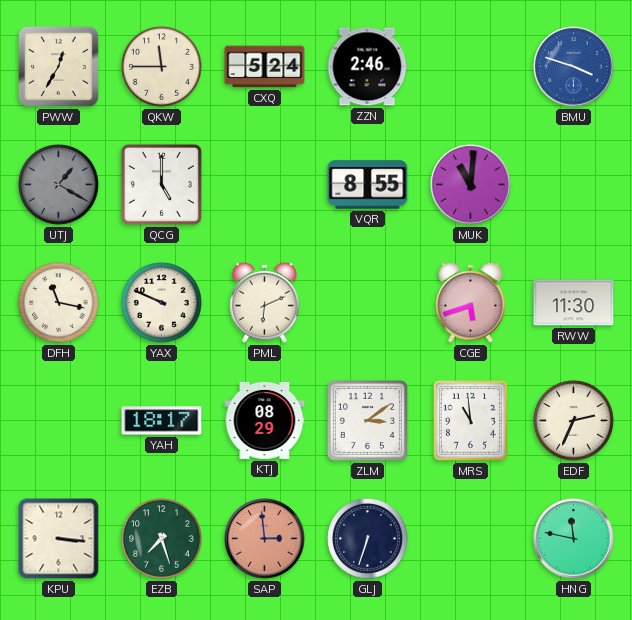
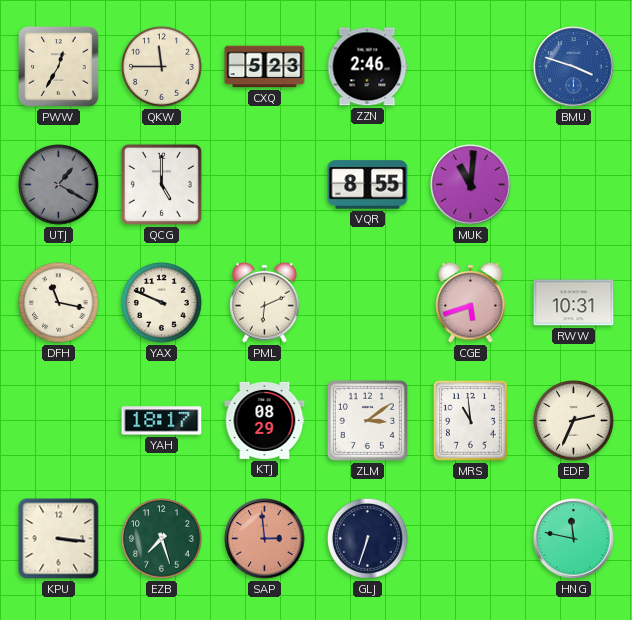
CXQ: 5:24 -> 5:23
RWW: 11:30 -> 10:31
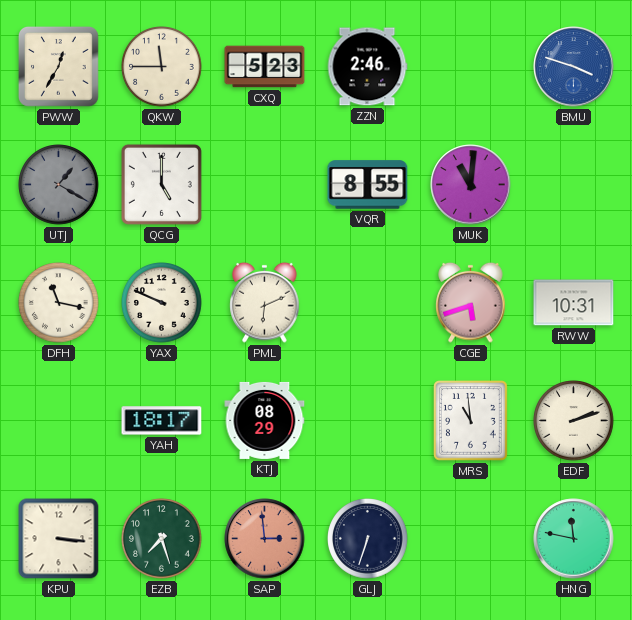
ZLM: 3:09 -> none
EDF: 2:34 -> 2:12
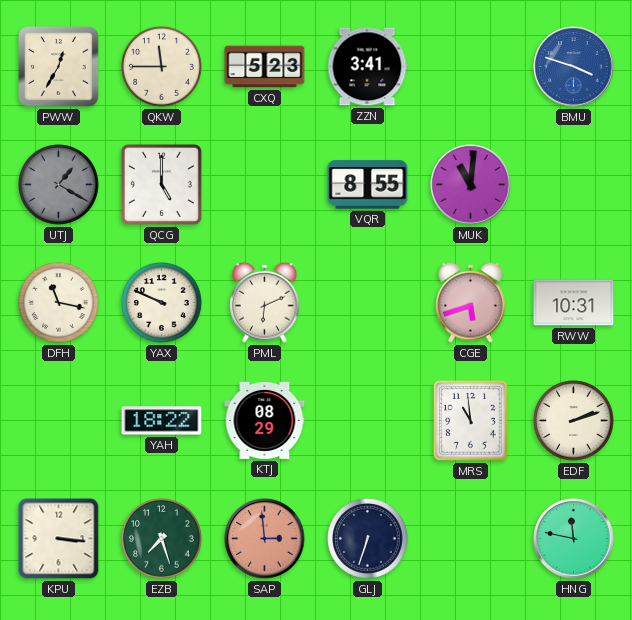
ZZN: 2:46 -> 3:41
YAH: 18:17 -> 18:22
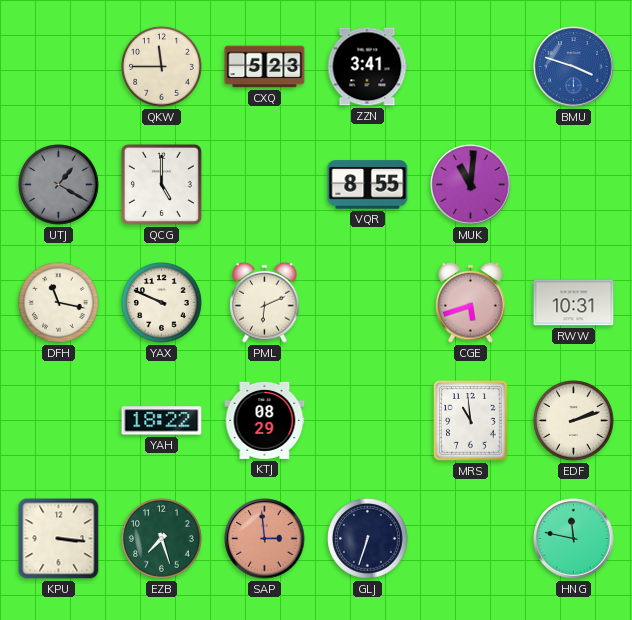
PWW: 12:35 -> none
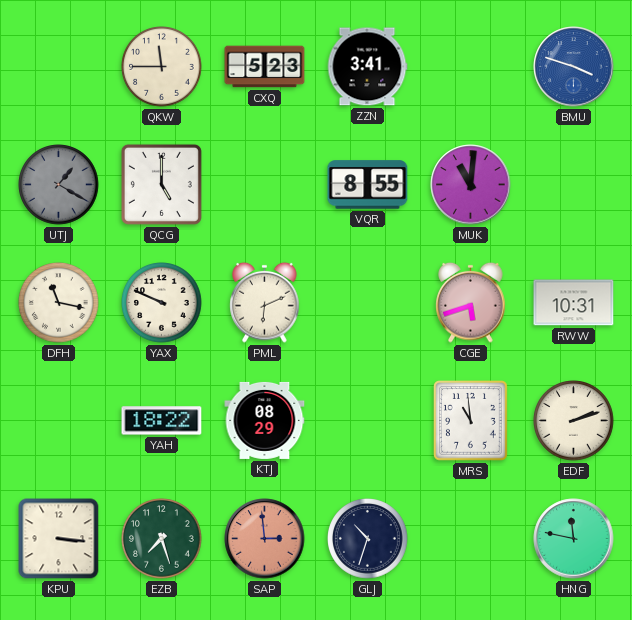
GLJ: 6:33 -> 10:33
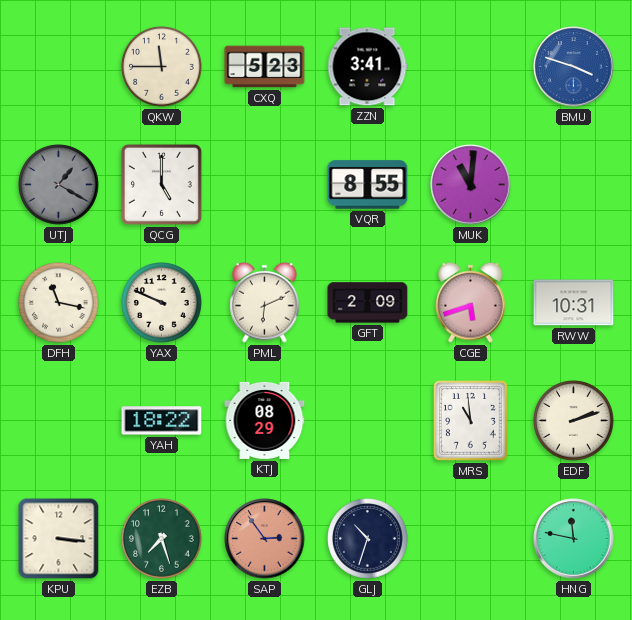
GFT: none -> 2:09
SAP: 2:59 -> 2:54
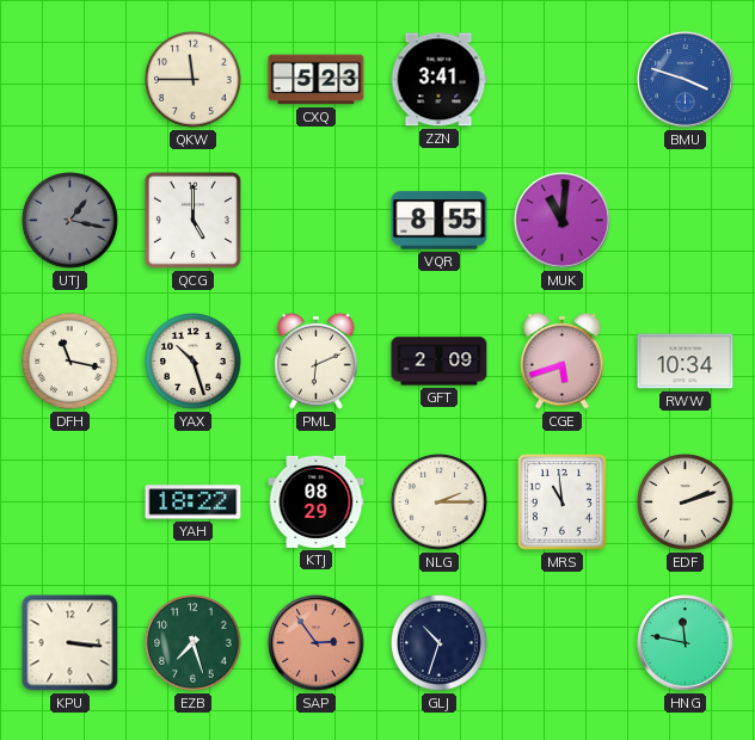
UTJ: 1:20 -> 1:17
YAX: 9:49 -> 10:27
RWW: 10:31 -> 10:34
NLG: none -> 2:15
